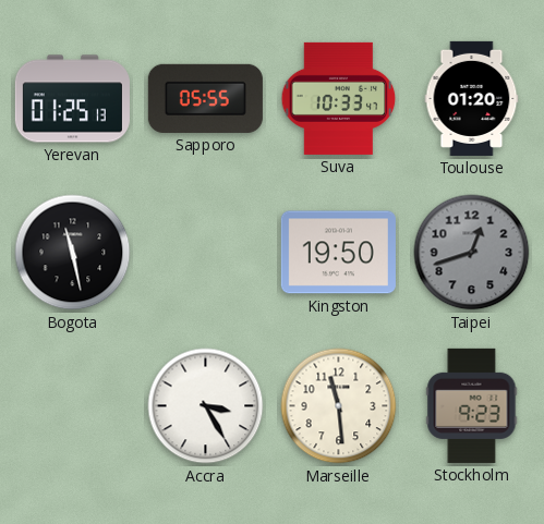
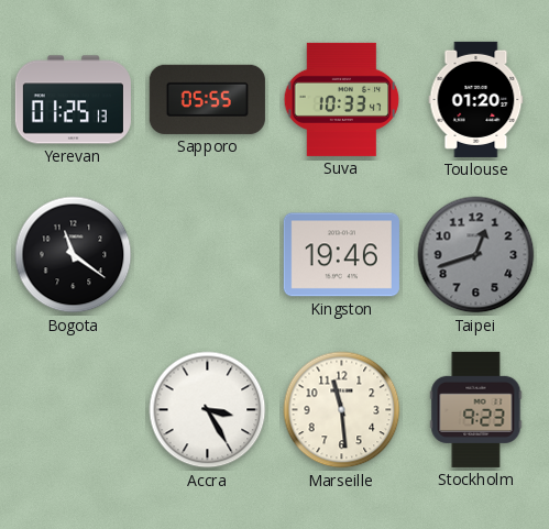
Bogota: 11:28 -> 11:21
Kingston: 19:50 -> 19:46
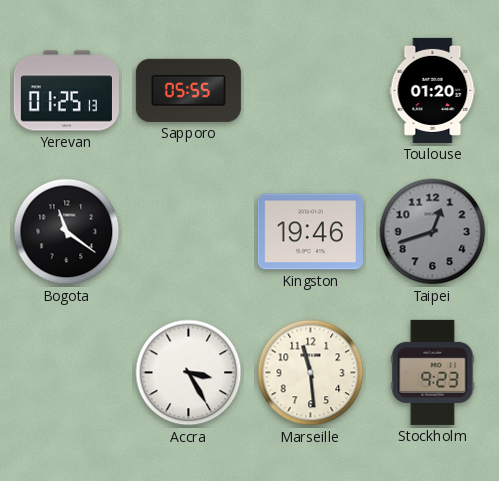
Suva: 10:33 -> none
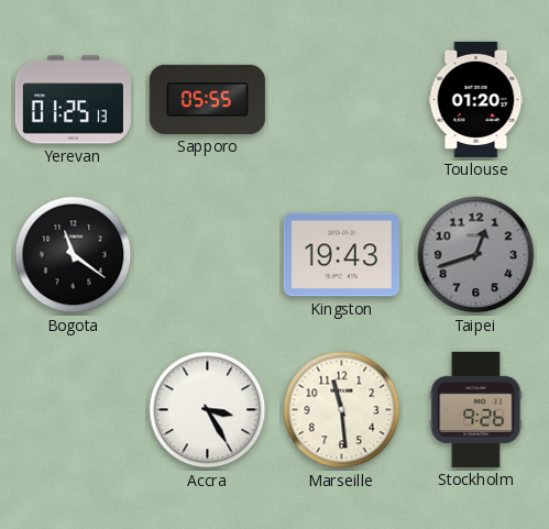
Kingston: 19:46 -> 19:43
Stockholm: 9:23 -> 9:26
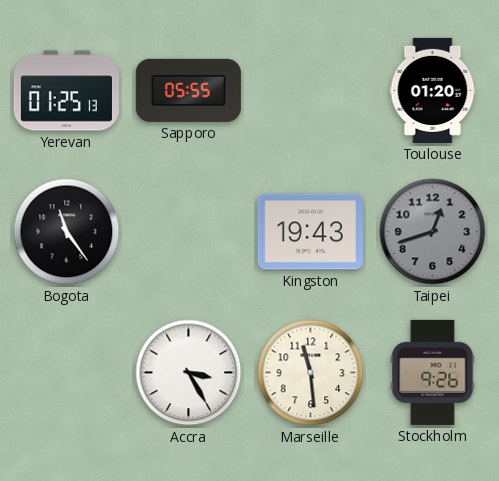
Bogota: 11:21 -> 11:24
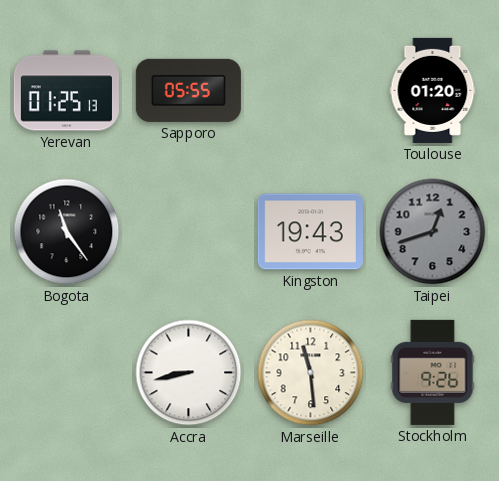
Accra: 3:25 -> 8:43
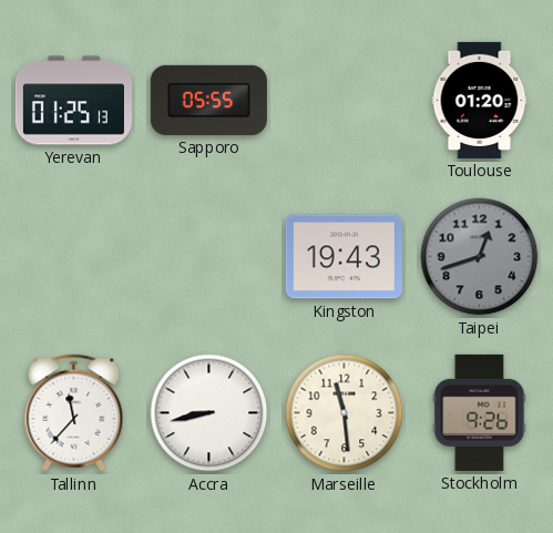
Bogota: 11:24 -> none
Tallinn: none -> 11:37
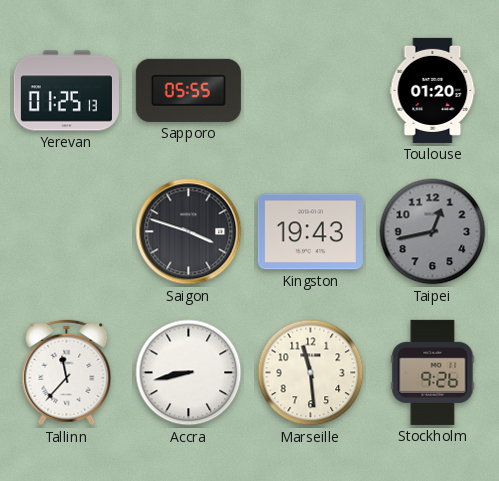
Saigon: none -> 3:48
Taipei: 12:42 -> 12:43
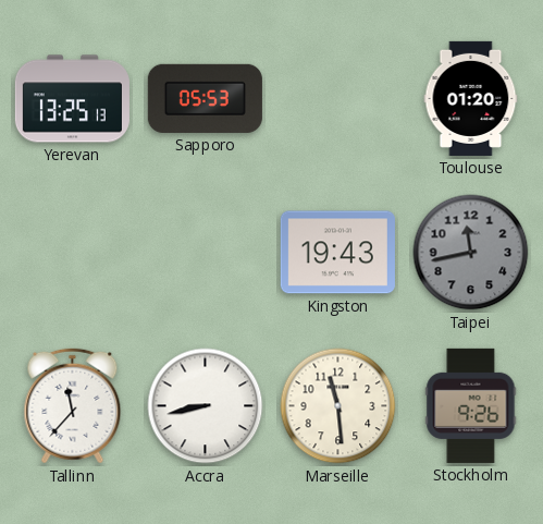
Yerevan: 01:25 -> 13:25
Sapporo: 05:55 -> 05:53
Saigon: 3:48 -> none
Taipei: 12:43 -> 11:43
